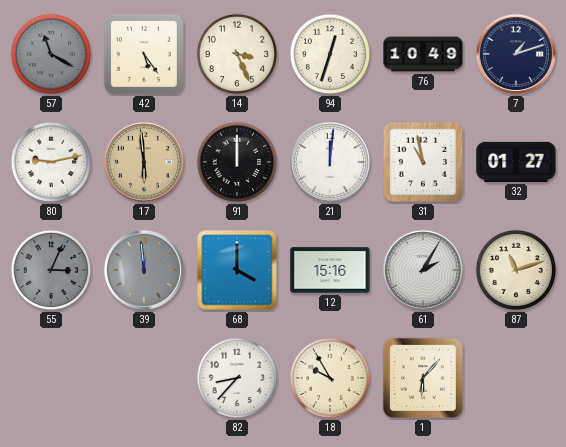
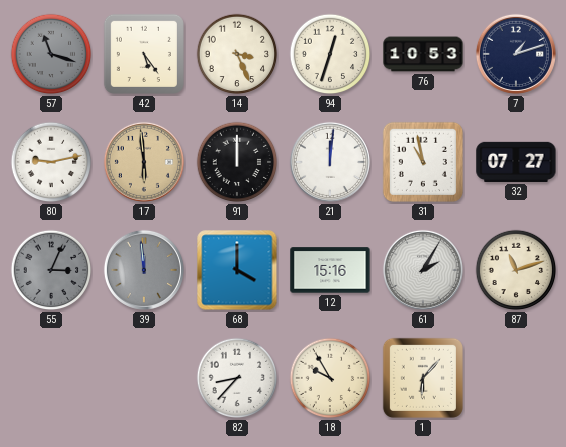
57: 11:20 -> 11:18
76: 10:49 -> 10:53
32: 01:27 -> 07:27
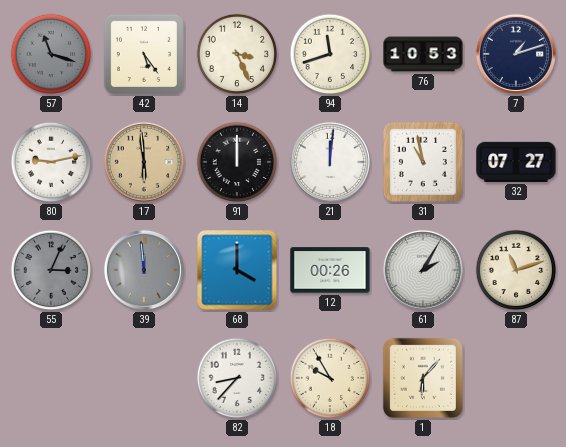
94: 12:33 -> 11:42
12: 15:16 -> 00:26
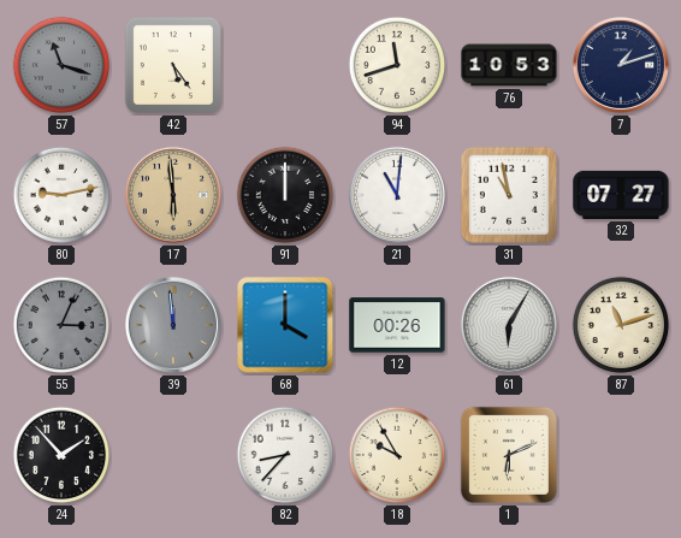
14: 3:26 -> none
21: 12:01 -> 11:01
61: 2:05 -> 6:05
24: none -> 1:53
1: 6:07 -> 6:11
